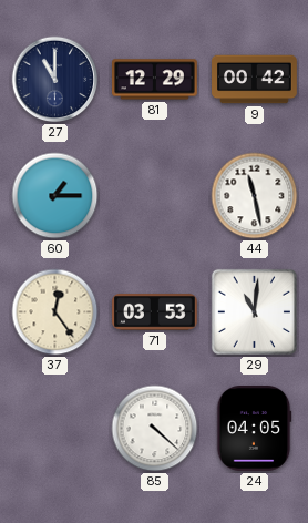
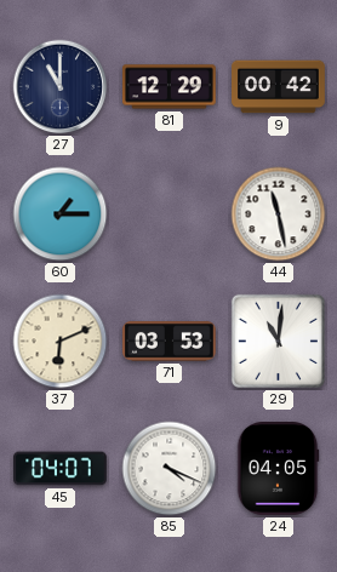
37: 12:24 -> 6:11
45: none -> 04:07
85: 4:22 -> 4:19
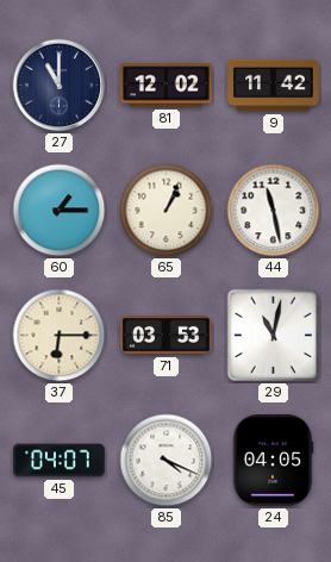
81: 12:29 -> 12:02
9: 00:42 -> 11:42
65: none -> 1:04
37: 6:11 -> 6:15
29: 11:01 -> 11:02
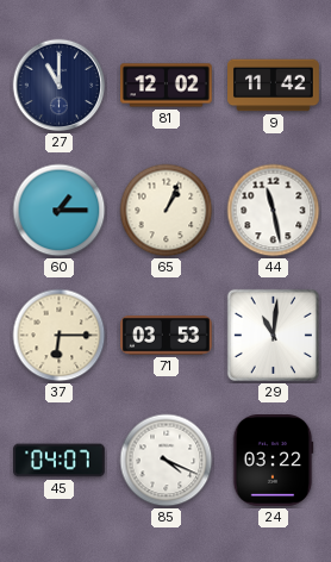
29: 11:02 -> 11:01
24: 04:05 -> 03:22
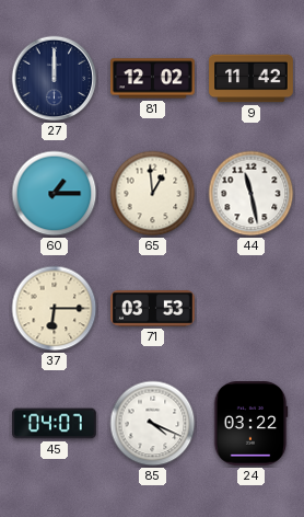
27: 11:00 -> 12:00
65: 1:04 -> 12:59
29: 11:01 -> none
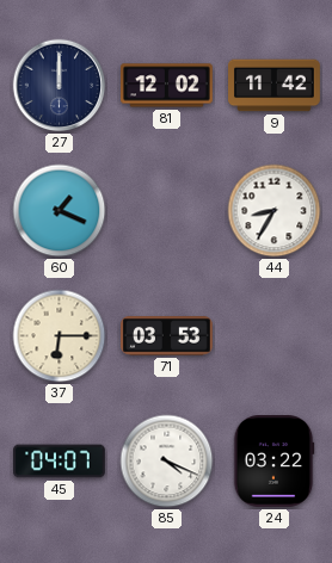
60: 1:15 -> 1:19
65: 12:59 -> none
44: 11:28 -> 8:35
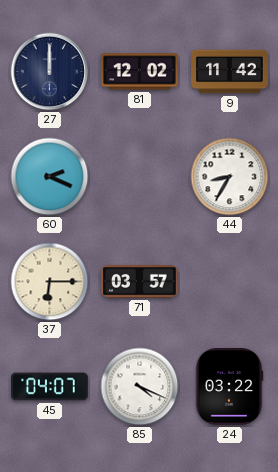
60: 1:19 -> 2:19
71: 03:53 -> 03:57
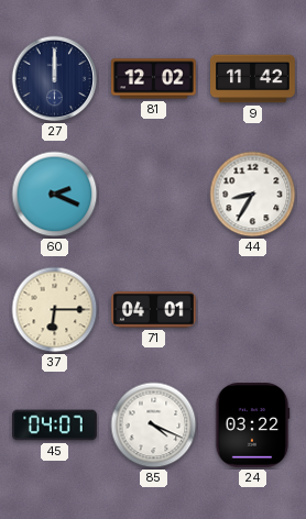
71: 03:57 -> 04:01
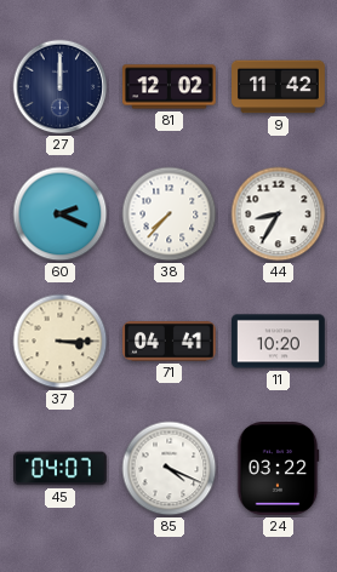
38: none -> 7:37
37: 6:15 -> 3:15
71: 04:01 -> 04:41
11: none -> 10:20
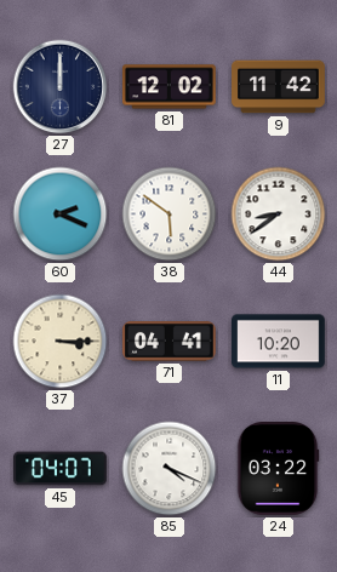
38: 7:37 -> 5:51
44: 8:35 -> 8:39
